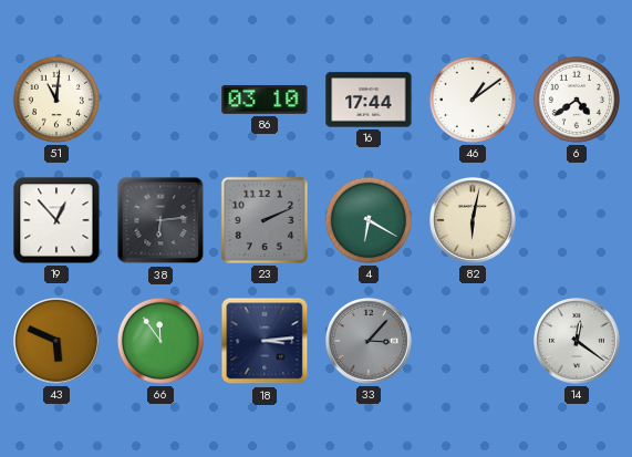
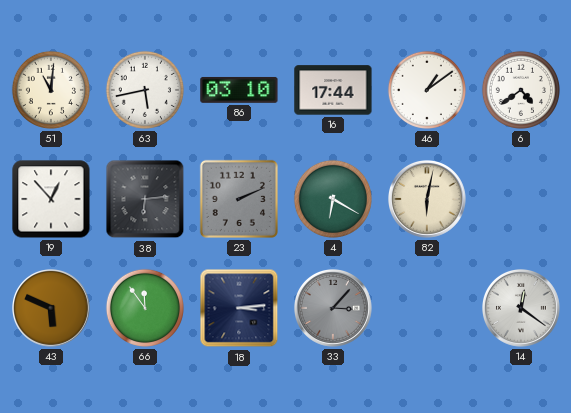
63: none -> 5:43
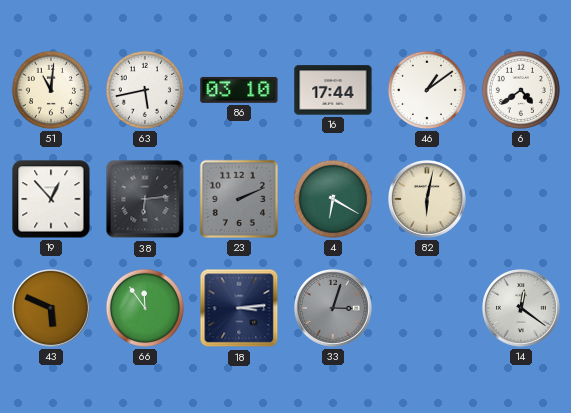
33: 3:07 -> 3:03
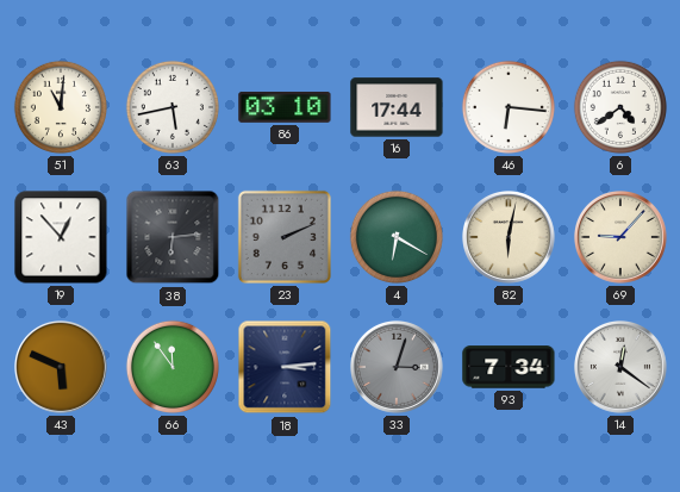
46: 1:09 -> 6:16
69: none -> 9:07
93: none -> 7:34
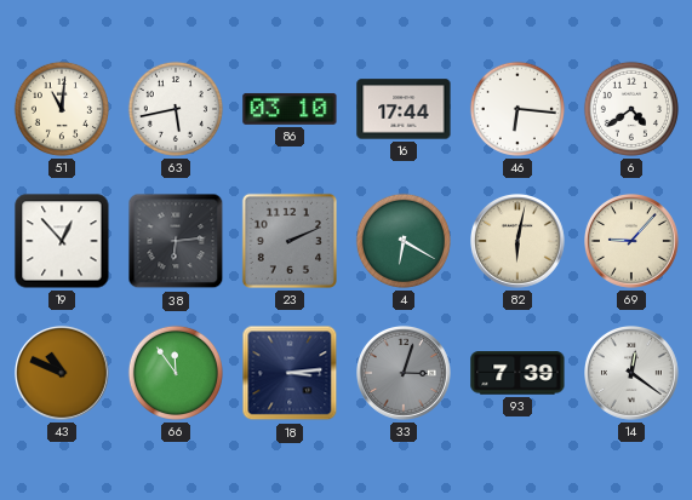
43: 5:49 -> 10:49
93: 7:34 -> 7:39
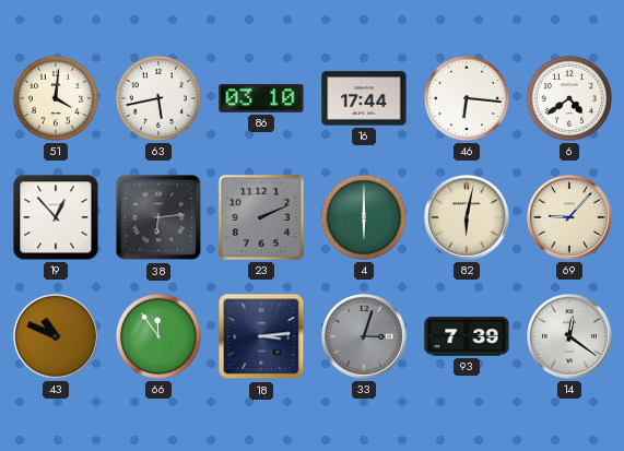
51: 11:01 -> 4:01
4: 6:20 -> 6:00
